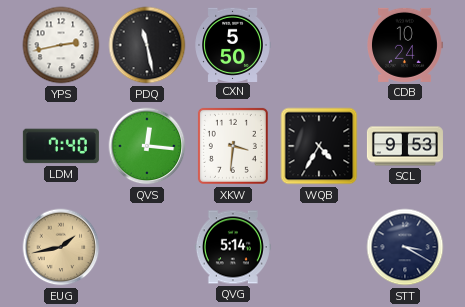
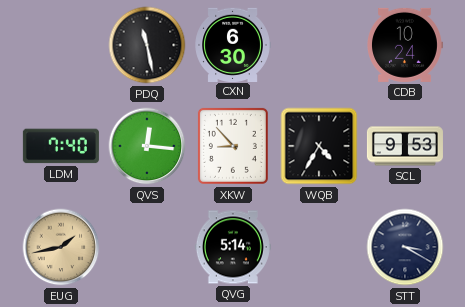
YPS: 2:43 -> none
CXN: 5:50 -> 6:30
XKW: 3:31 -> 8:53
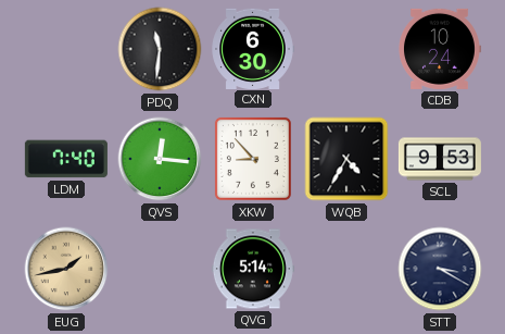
PDQ: 11:28 -> 11:31
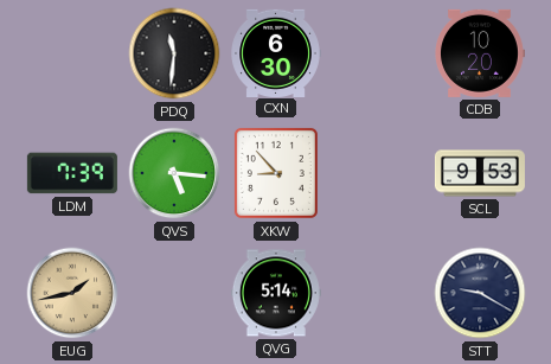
CDB: 10:24 -> 10:20
LDM: 7:40 -> 7:39
QVS: 12:16 -> 5:16
WQB: 4:35 -> none
STT: 3:20 -> 9:20
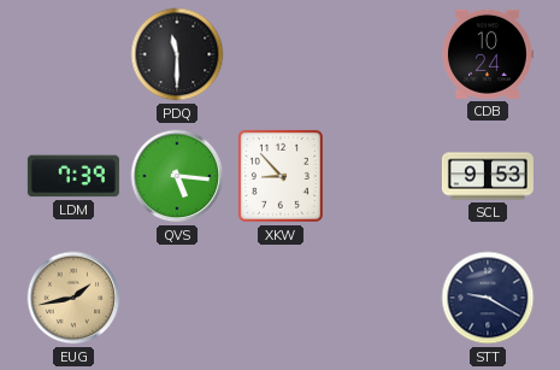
PDQ: 11:31 -> 11:30
CXN: 6:30 -> none
CDB: 10:20 -> 10:24
QVG: 5:14 -> none
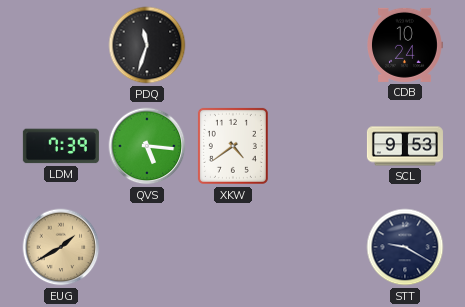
PDQ: 11:30 -> 11:33
XKW: 8:53 -> 4:39
EUG: 1:43 -> 1:40
